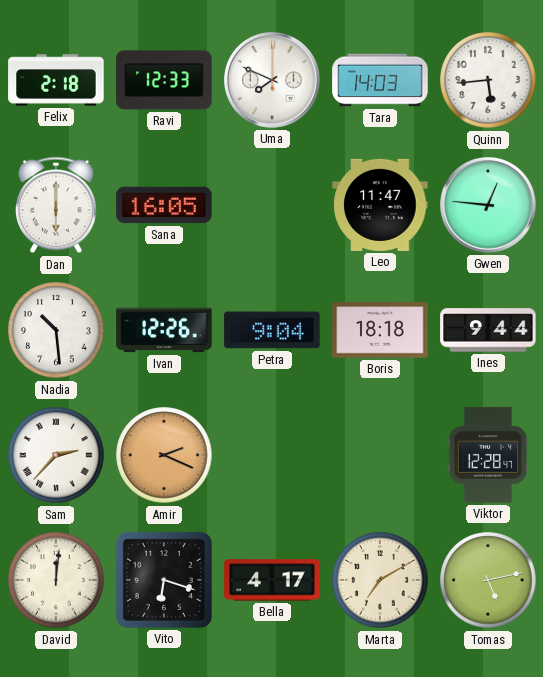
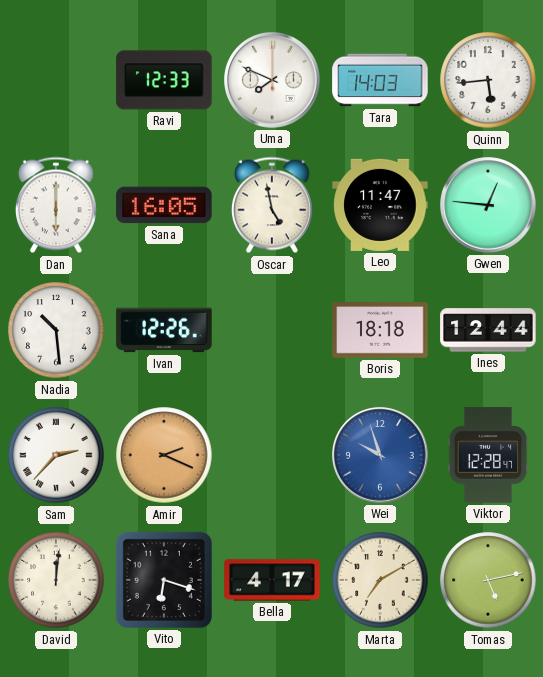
Felix: 2:18 -> none
Oscar: none -> 4:58
Petra: 9:04 -> none
Ines: 9:44 -> 12:44
Wei: none -> 9:57
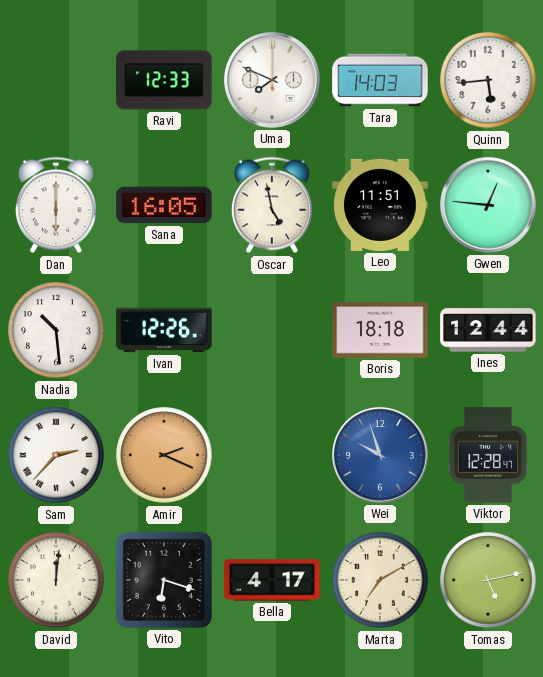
Leo: 11:47 -> 11:51
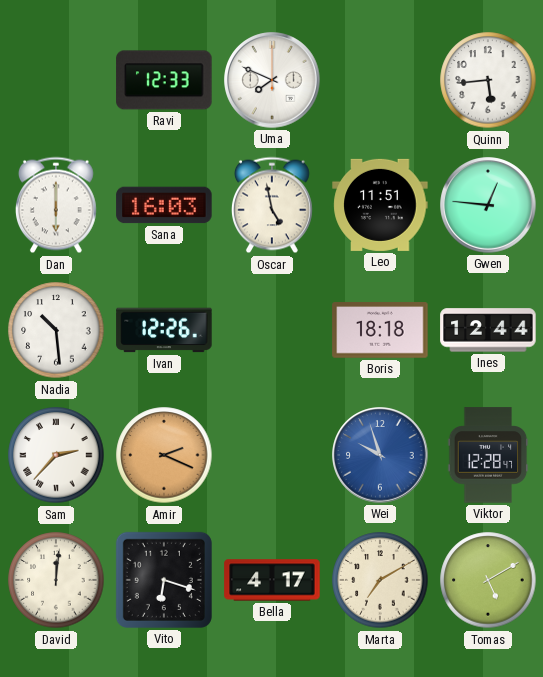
Tara: 14:03 -> none
Sana: 16:05 -> 16:03
Tomas: 5:13 -> 5:10
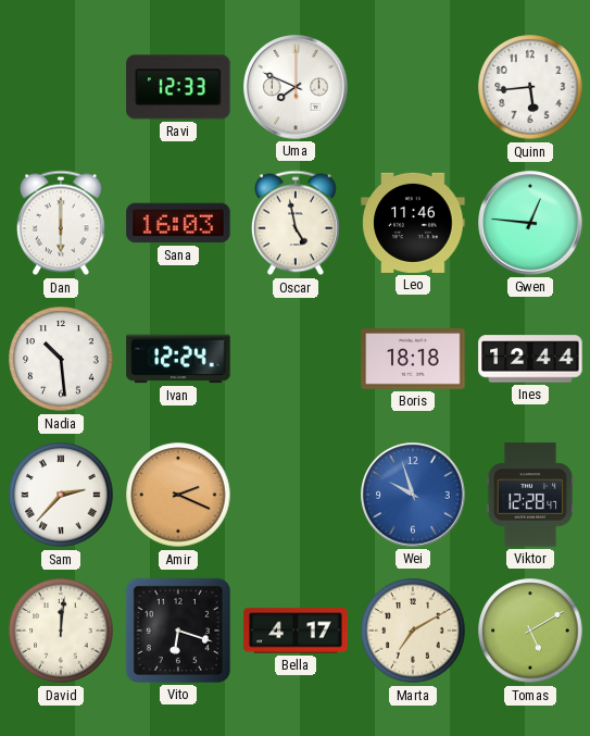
Leo: 11:51 -> 11:46
Ivan: 12:26 -> 12:24
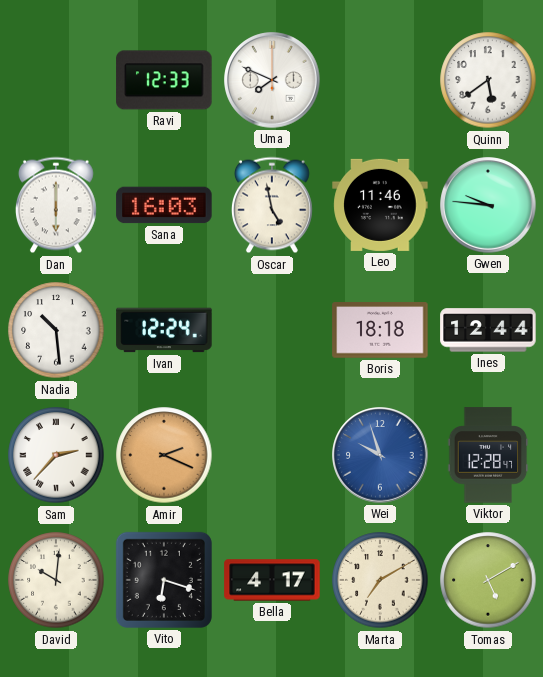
Quinn: 5:44 -> 5:39
Gwen: 12:46 -> 9:46
David: 12:01 -> 10:01
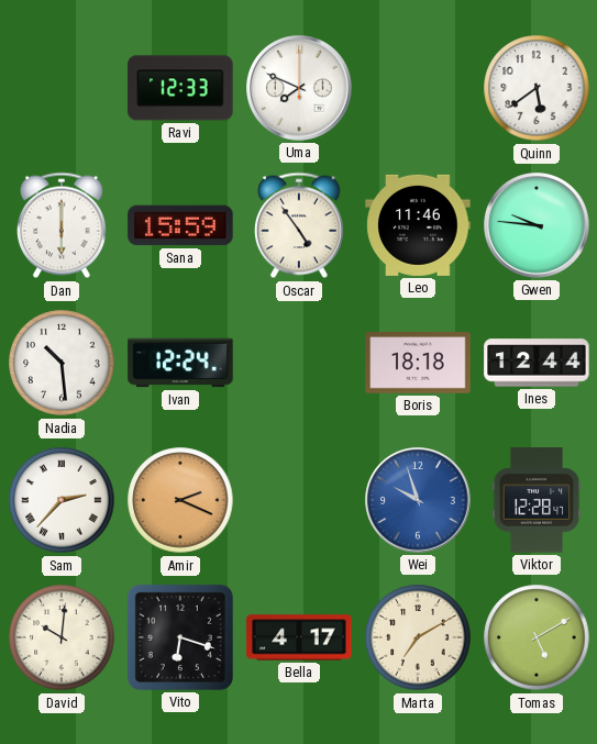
Sana: 16:03 -> 15:59
Oscar: 4:58 -> 4:54
